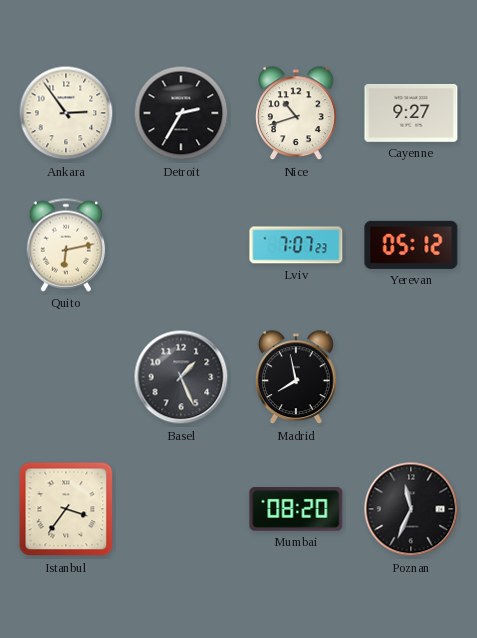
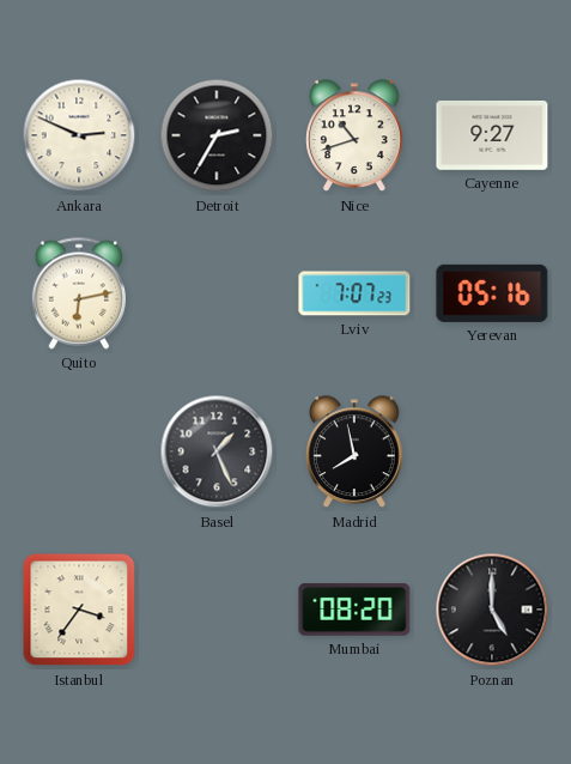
Ankara: 2:54 -> 2:49
Yerevan: 05:12 -> 05:16
Poznan: 11:34 -> 5:00
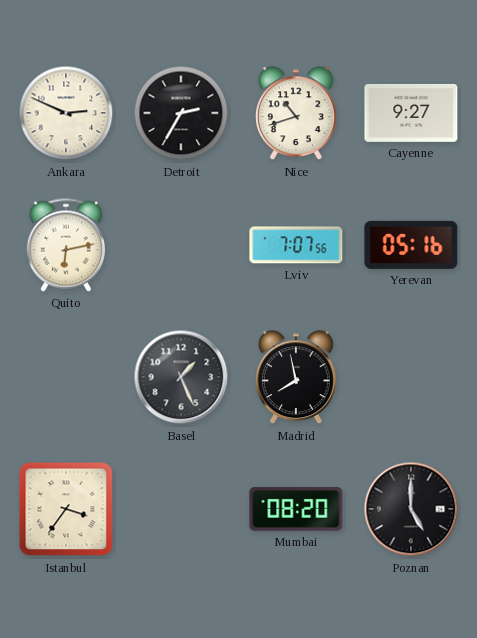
Lviv: 7:07:23 -> 7:07:56
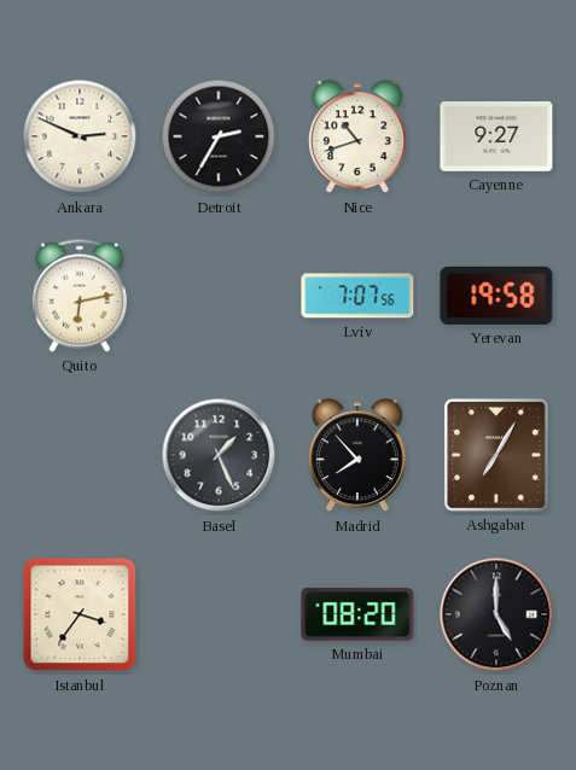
Yerevan: 05:16 -> 19:58
Madrid: 7:58 -> 7:53
Ashgabat: none -> 7:05
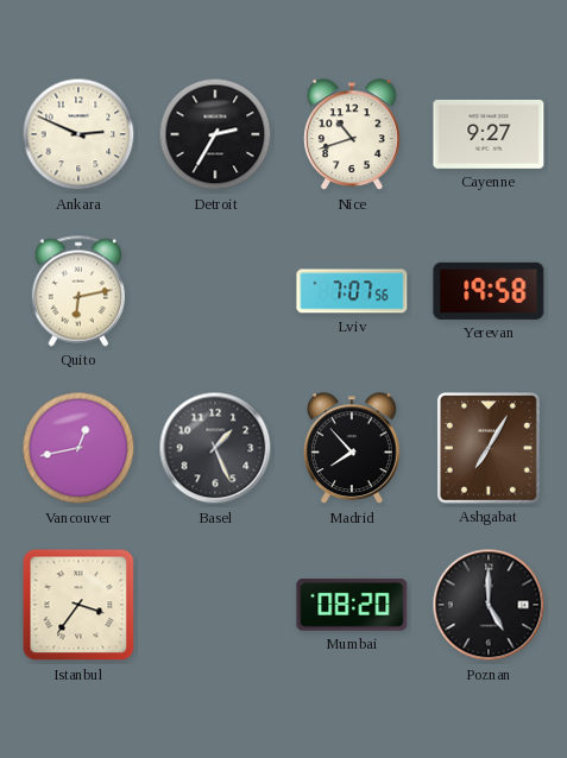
Vancouver: none -> 12:43
